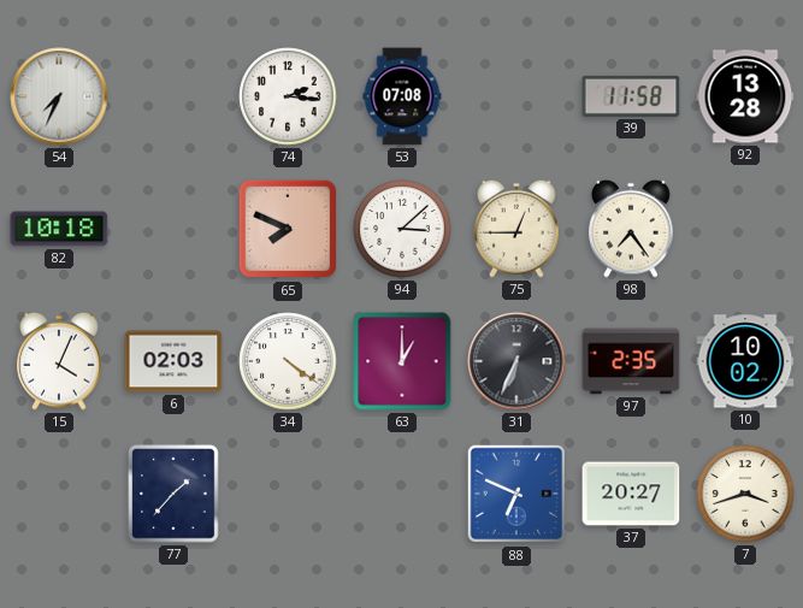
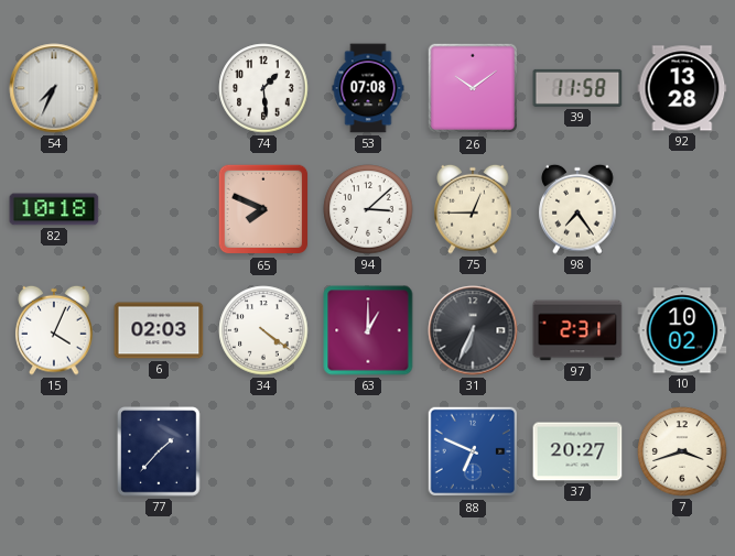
74: 2:16 -> 1:29
26: none -> 10:09
97: 2:35 -> 2:31
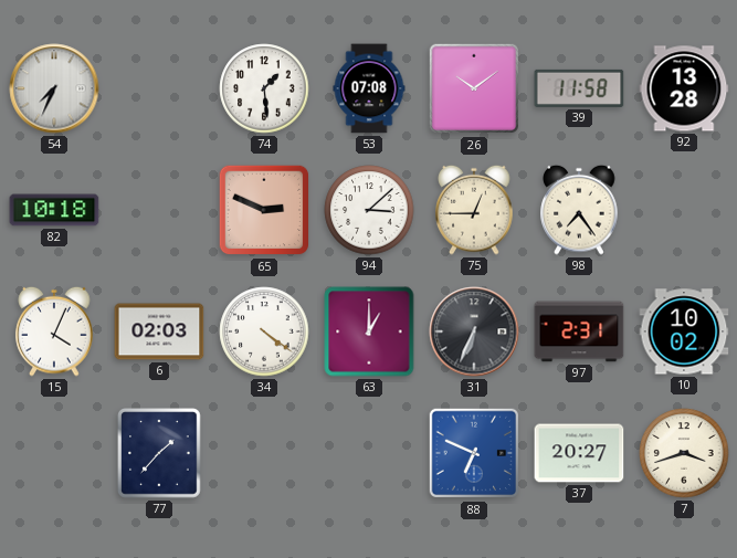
65: 7:49 -> 2:49
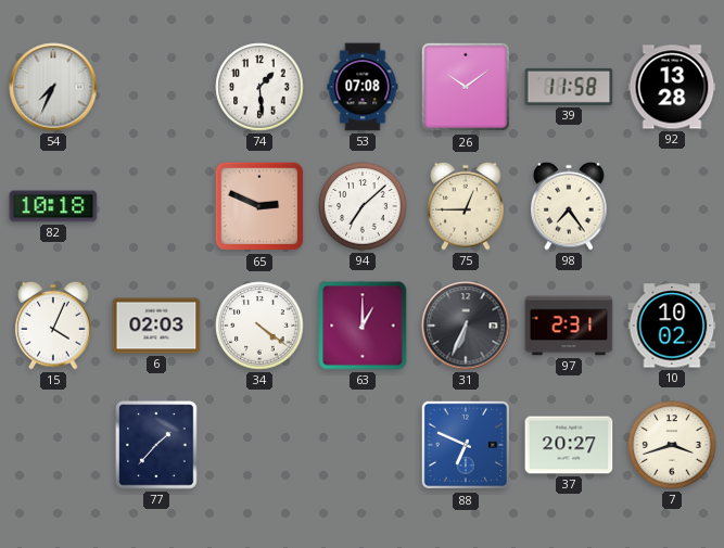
94: 3:08 -> 7:08
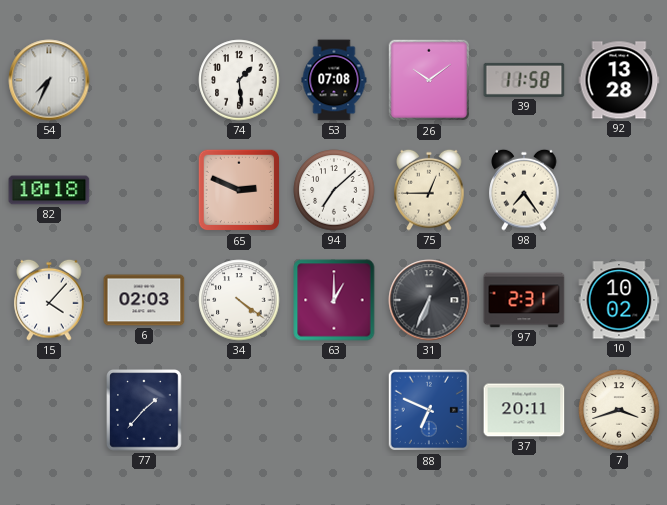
15: 4:04 -> 4:07
37: 20:27 -> 20:11
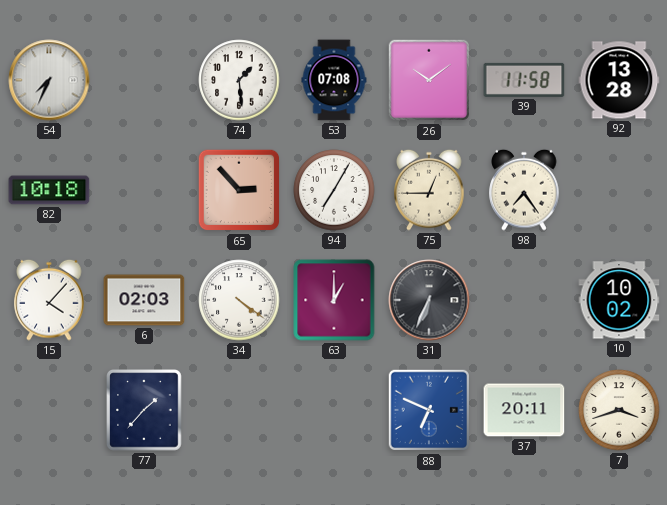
65: 2:49 -> 2:53
94: 7:08 -> 7:05
97: 2:31 -> none
